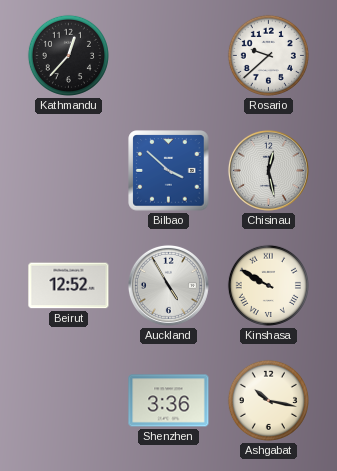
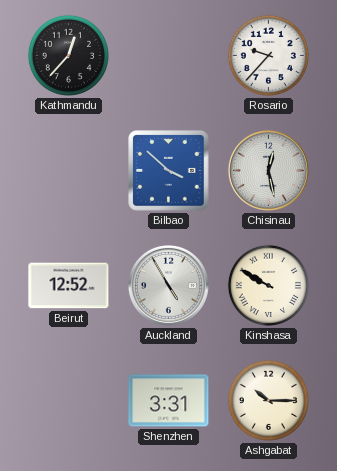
Rosario: 9:38 -> 9:37
Shenzhen: 3:36 -> 3:31
Ashgabat: 10:17 -> 10:15
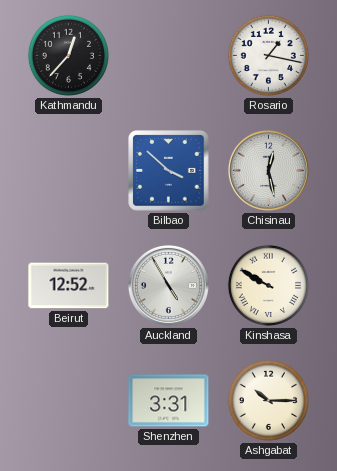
Rosario: 9:37 -> 1:17
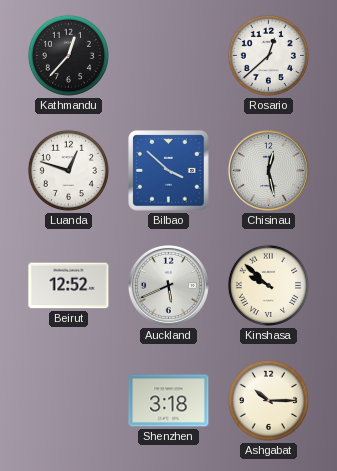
Rosario: 1:17 -> 12:38
Luanda: none -> 12:48
Auckland: 4:55 -> 5:41
Kinshasa: 9:50 -> 9:52
Shenzhen: 3:31 -> 3:18
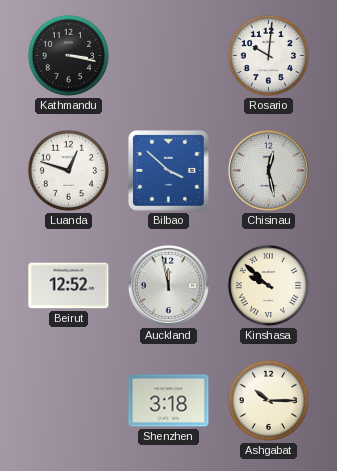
Kathmandu: 12:37 -> 3:17
Rosario: 12:38 -> 10:01
Auckland: 5:41 -> 11:58
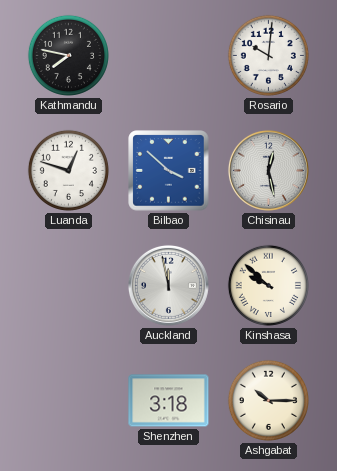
Kathmandu: 3:17 -> 7:47
Beirut: 12:52 -> none
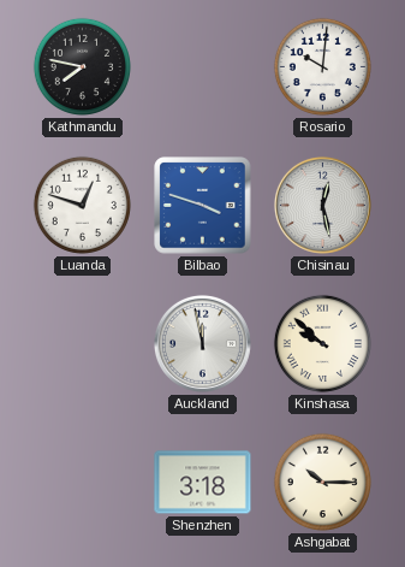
Bilbao: 3:52 -> 3:48
